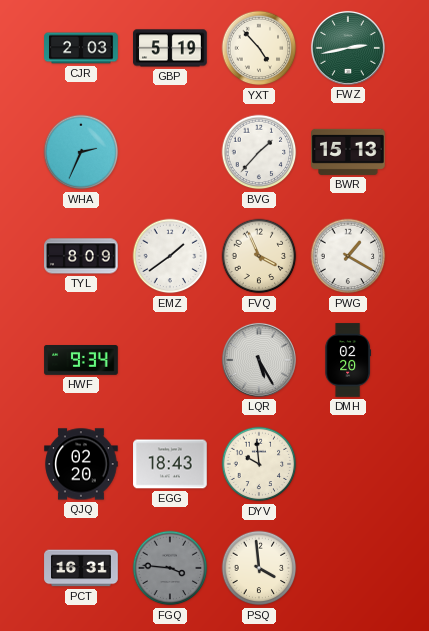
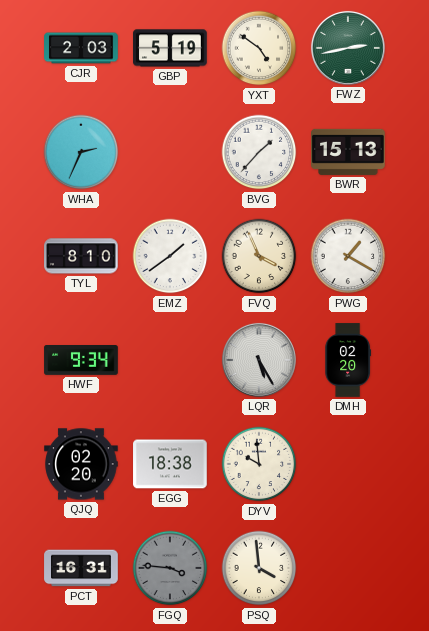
YXT: 4:53 -> 4:51
TYL: 8:09 -> 8:10
EGG: 18:43 -> 18:38
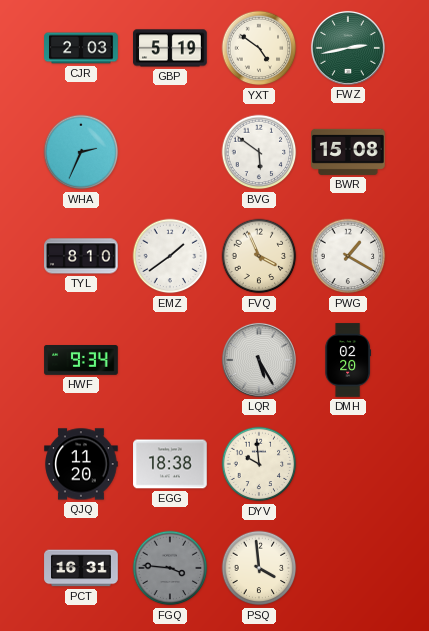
BVG: 1:37 -> 5:51
BWR: 15:13 -> 15:08
QJQ: 02:20 -> 11:20
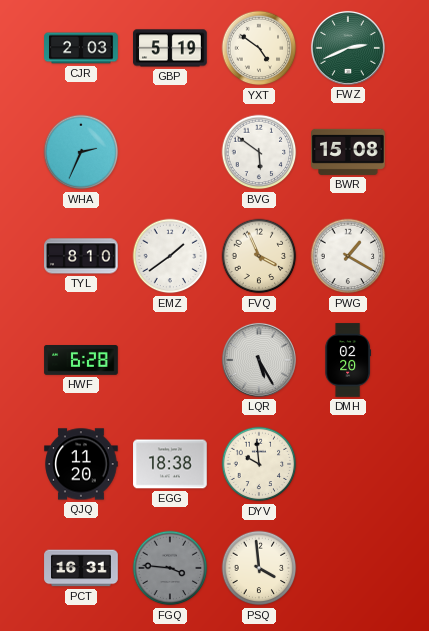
FWZ: 2:43 -> 2:41
HWF: 9:34 -> 6:28
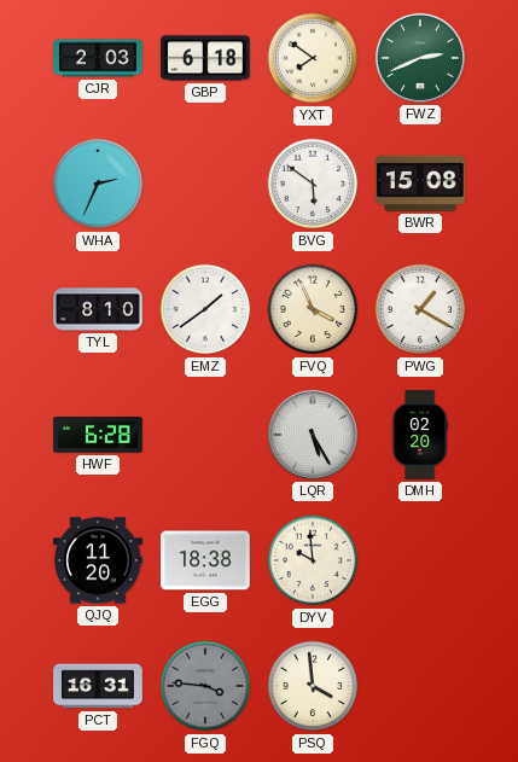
GBP: 5:19 -> 6:18
YXT: 4:51 -> 7:51
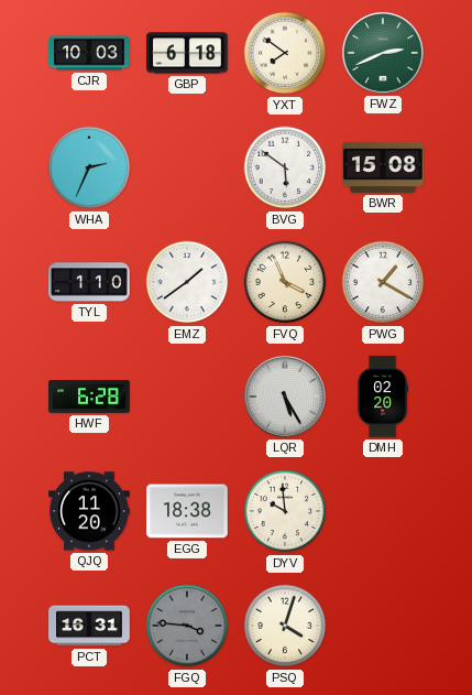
CJR: 2:03 -> 10:03
TYL: 8:10 -> 1:10
PSQ: 3:59 -> 4:03
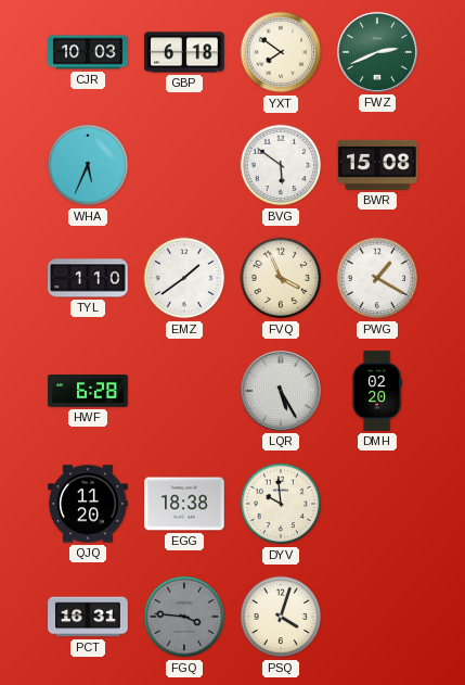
WHA: 2:34 -> 5:34
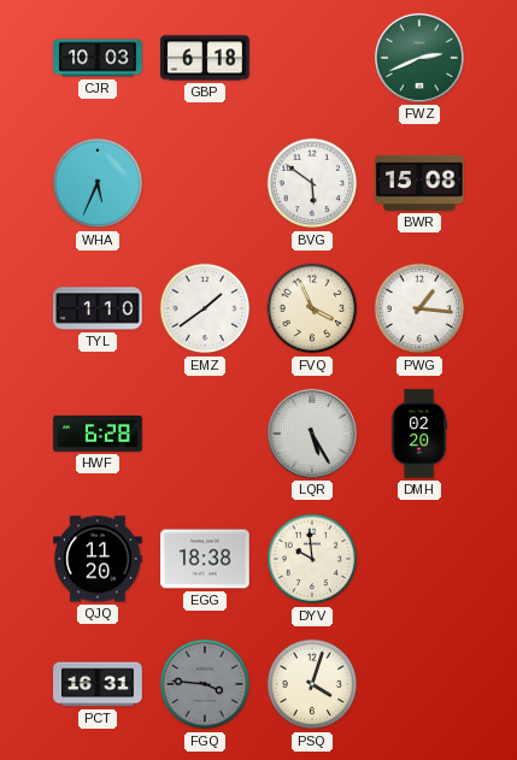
YXT: 7:51 -> none
PWG: 1:20 -> 1:16
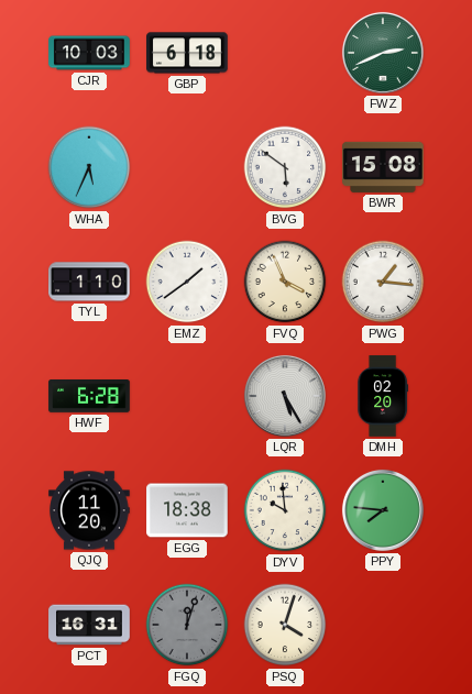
PPY: none -> 7:46
FGQ: 3:46 -> 12:03
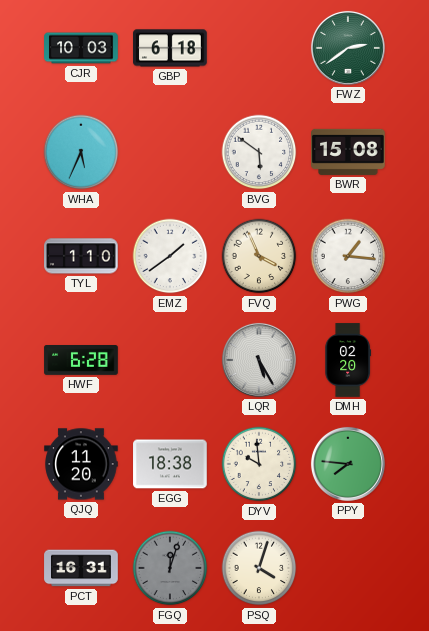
FWZ: 2:41 -> 2:39
